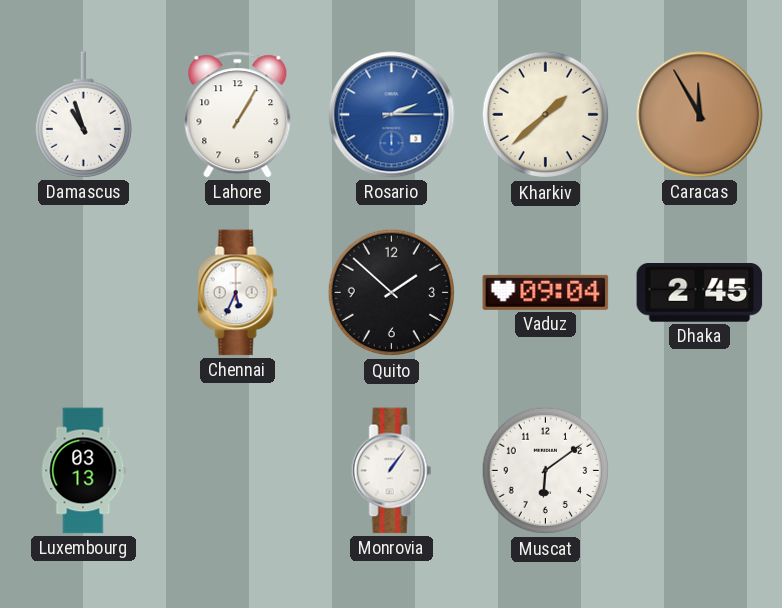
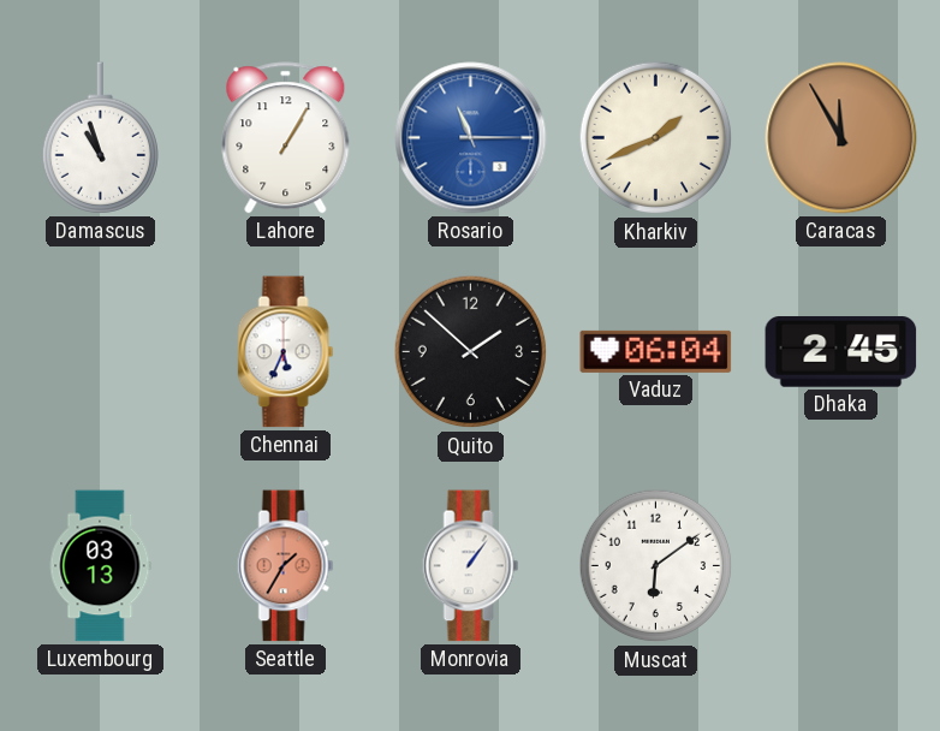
Rosario: 2:15 -> 11:15
Kharkiv: 1:38 -> 1:41
Vaduz: 09:04 -> 06:04
Seattle: none -> 1:35
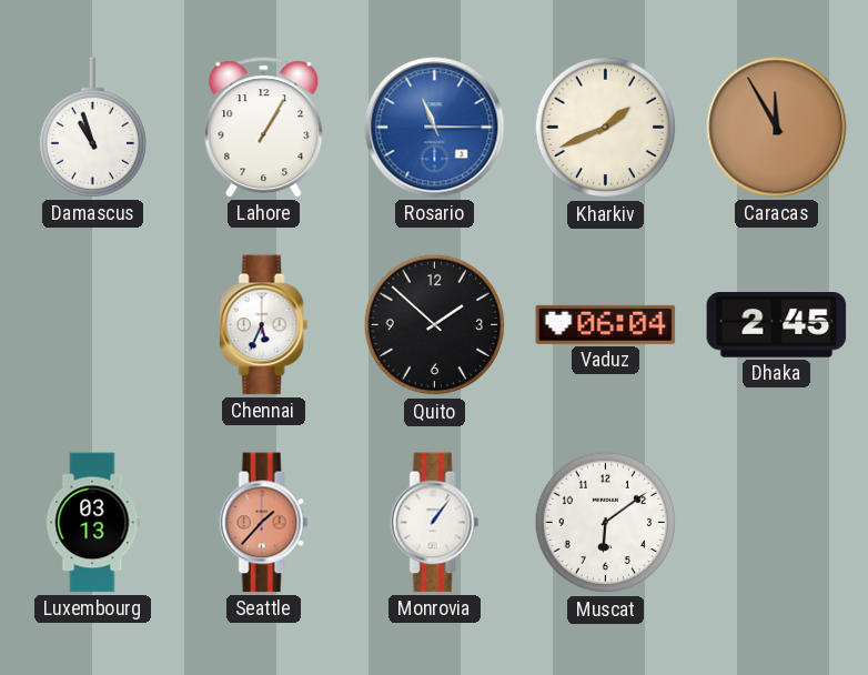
Seattle: 1:35 -> 1:37
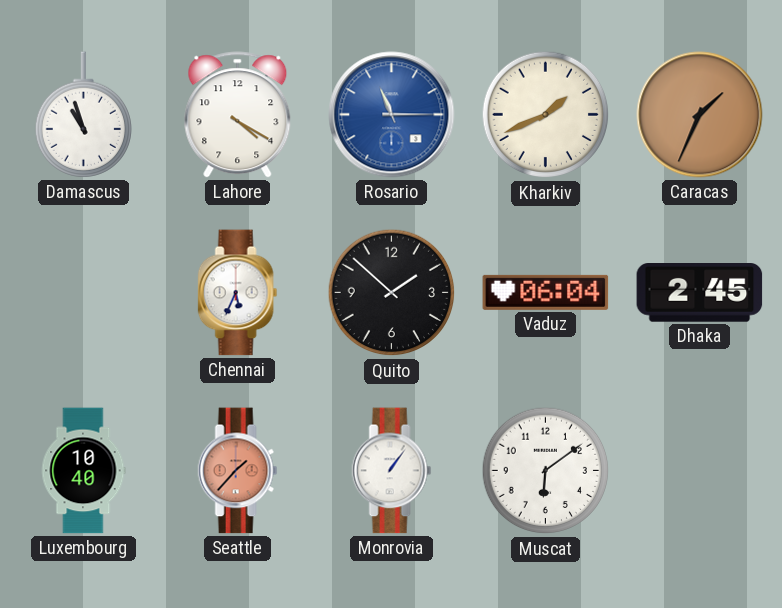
Lahore: 1:05 -> 4:20
Caracas: 11:55 -> 1:34
Luxembourg: 03:13 -> 10:40
